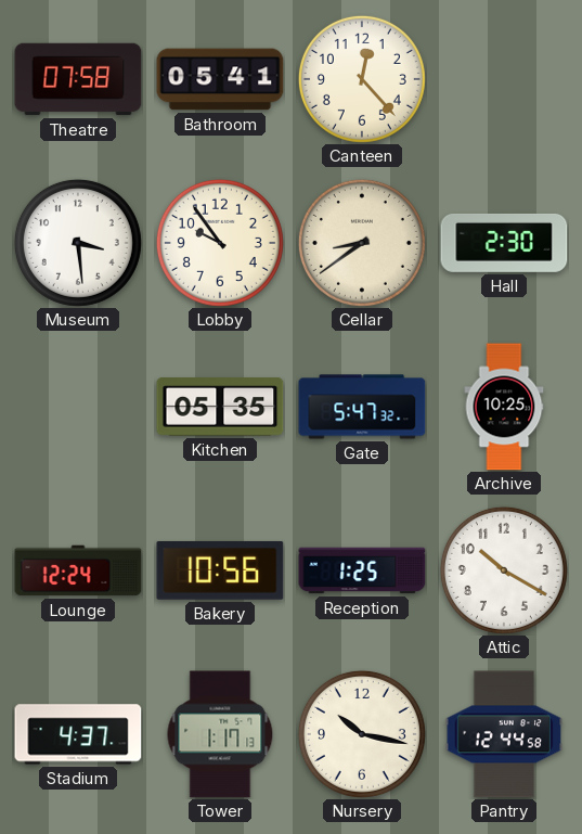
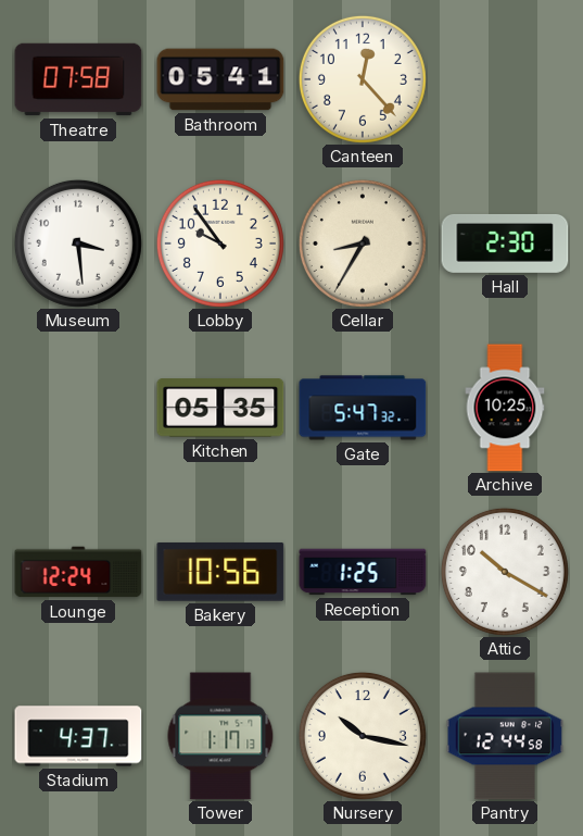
Cellar: 8:39 -> 8:35
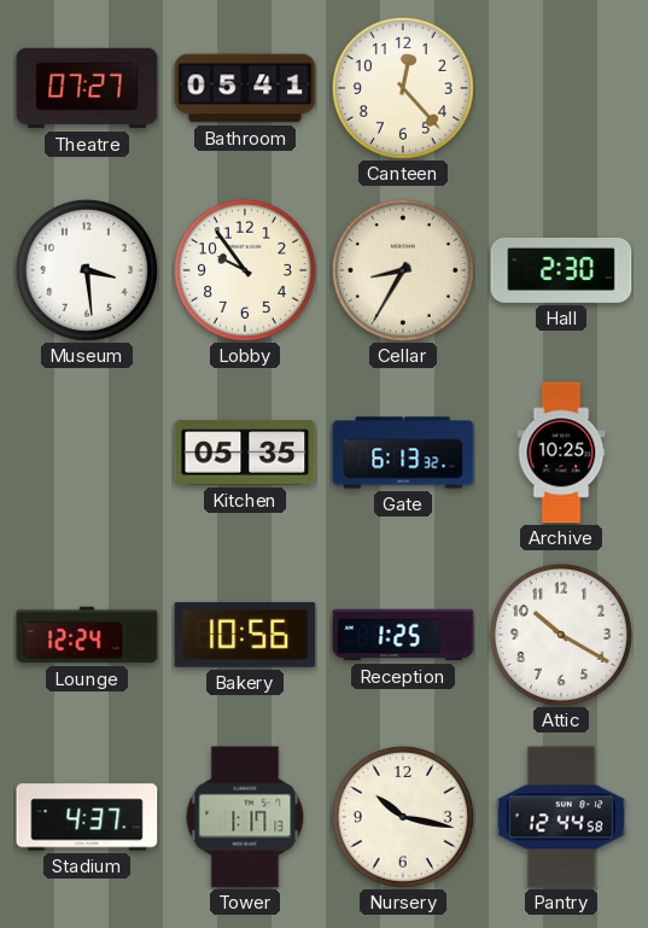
Theatre: 07:58 -> 07:27
Gate: 5:47 -> 6:13
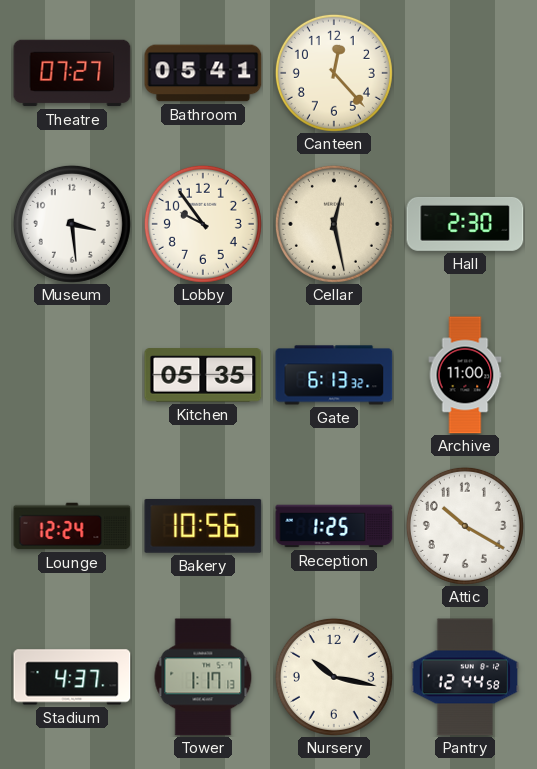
Cellar: 8:35 -> 12:28
Archive: 10:25 -> 11:00
